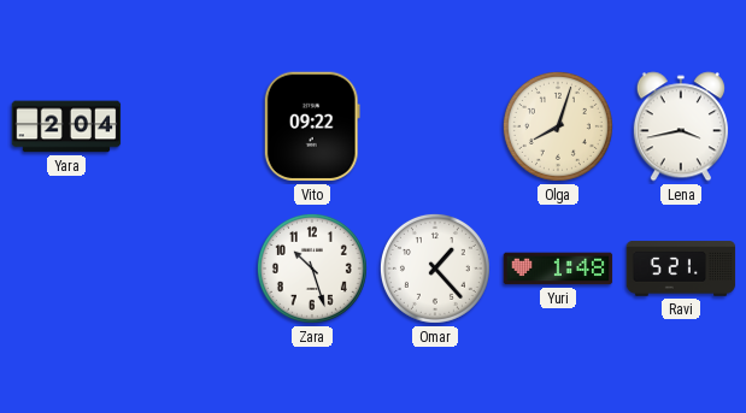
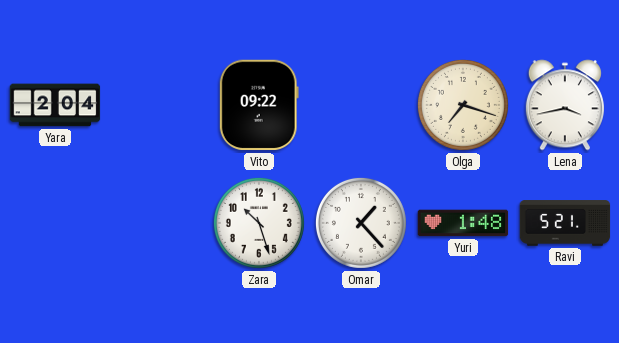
Olga: 8:03 -> 7:18
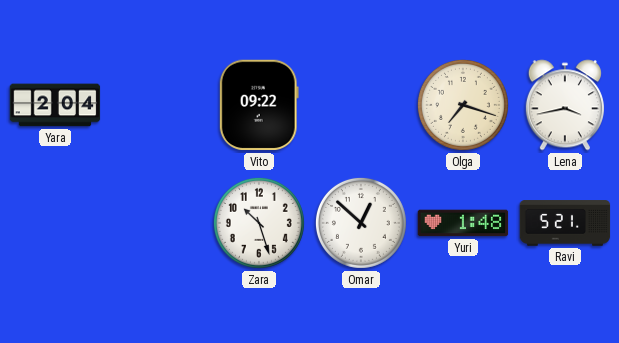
Omar: 1:23 -> 12:52
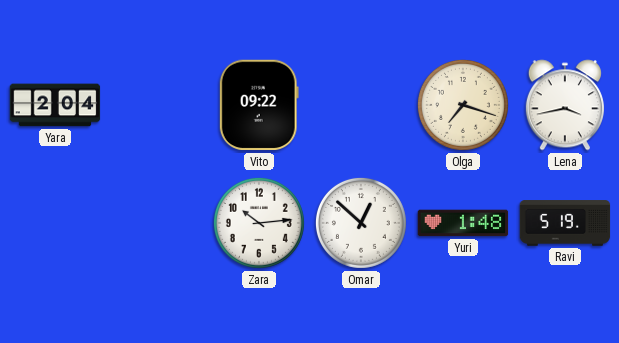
Zara: 10:27 -> 10:14
Ravi: 5:21 -> 5:19
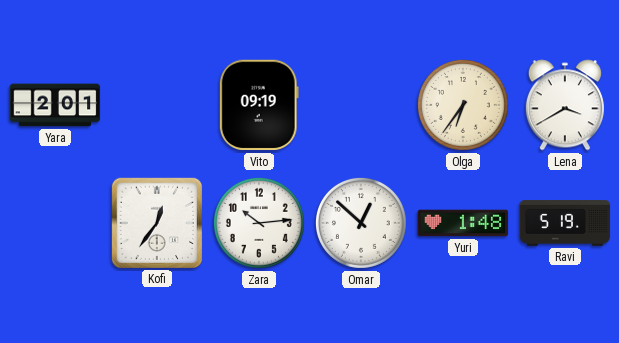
Yara: 2:04 -> 2:01
Vito: 09:22 -> 09:19
Olga: 7:18 -> 6:36
Lena: 3:43 -> 3:40
Kofi: none -> 12:36
